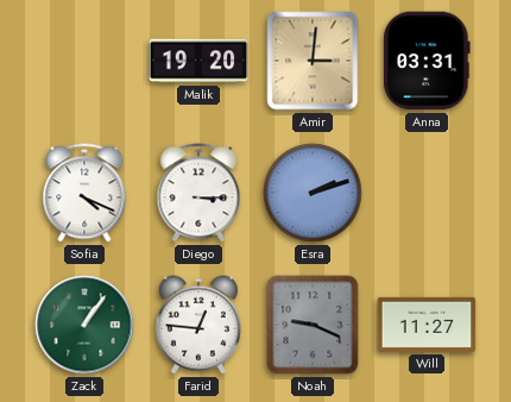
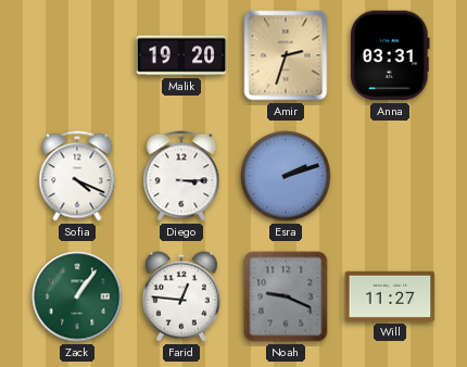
Amir: 3:01 -> 2:33
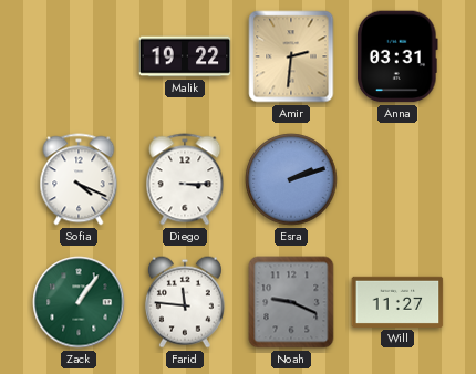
Malik: 19:20 -> 19:22
Amir: 2:33 -> 2:31
Farid: 12:46 -> 11:46
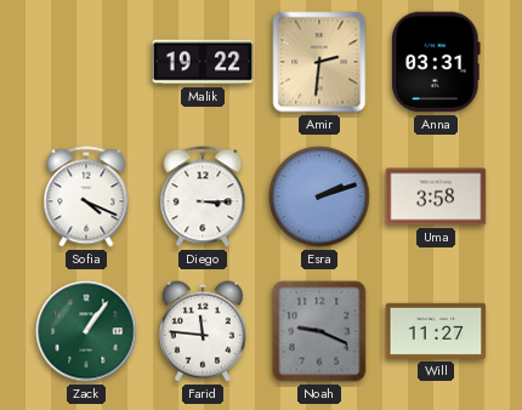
Uma: none -> 3:58
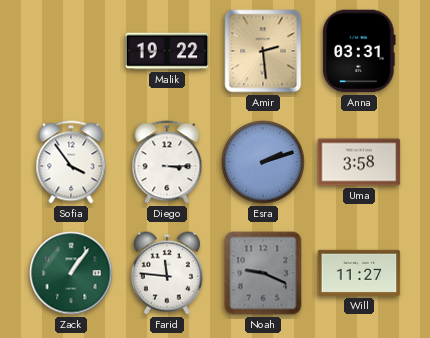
Amir: 2:31 -> 2:29
Sofia: 4:19 -> 3:54
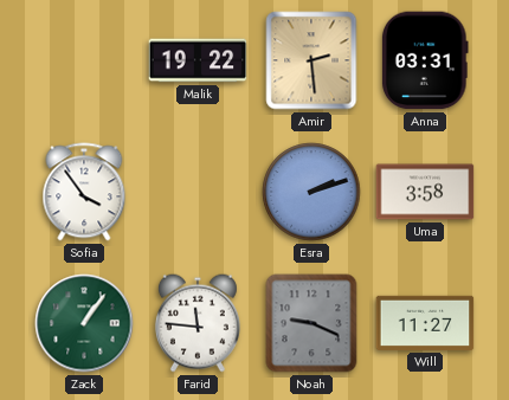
Diego: 3:15 -> none
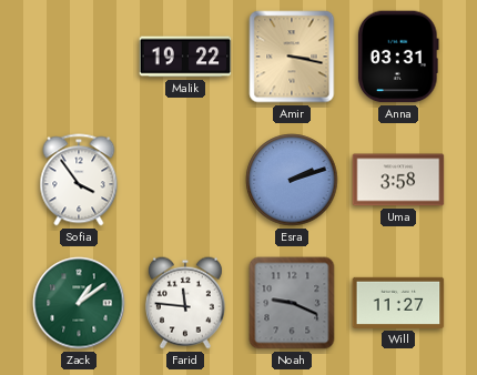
Amir: 2:29 -> 3:17
Zack: 1:06 -> 1:09
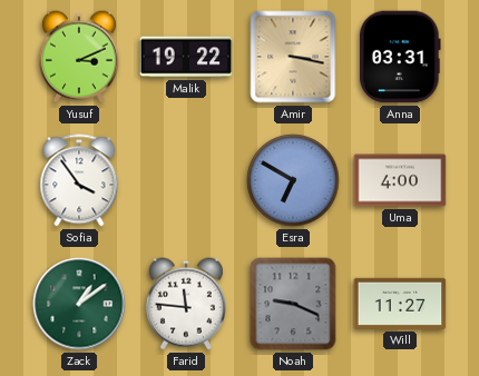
Yusuf: none -> 3:11
Esra: 2:12 -> 6:50
Uma: 3:58 -> 4:00
